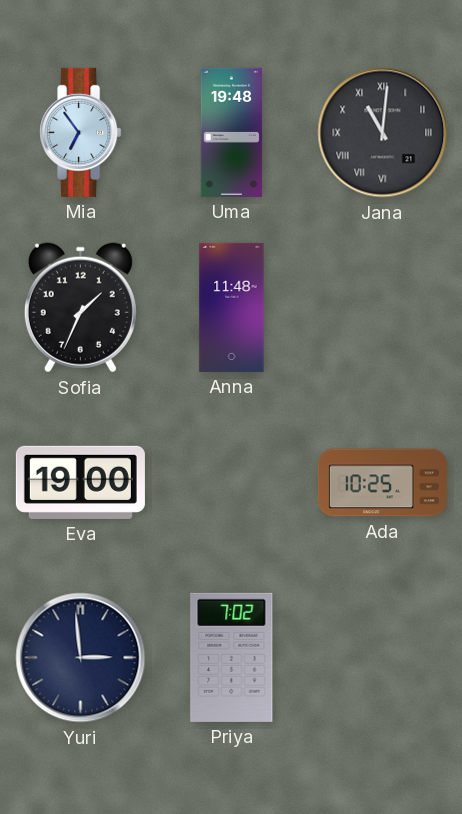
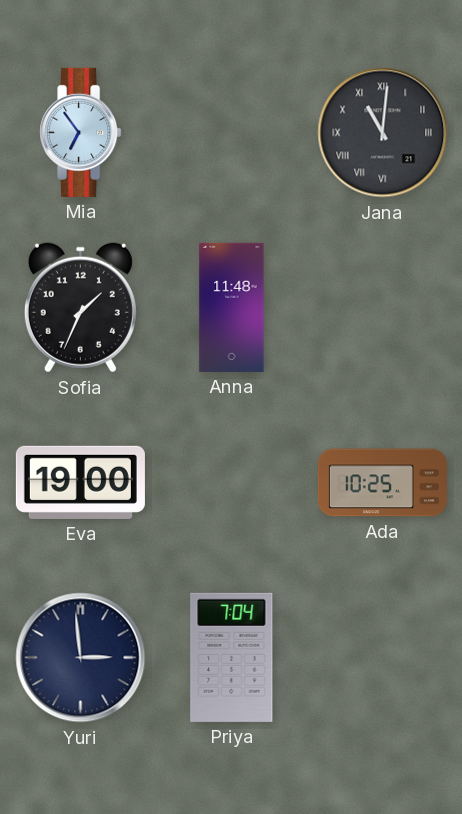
Uma: 19:48 -> none
Priya: 7:02 -> 7:04
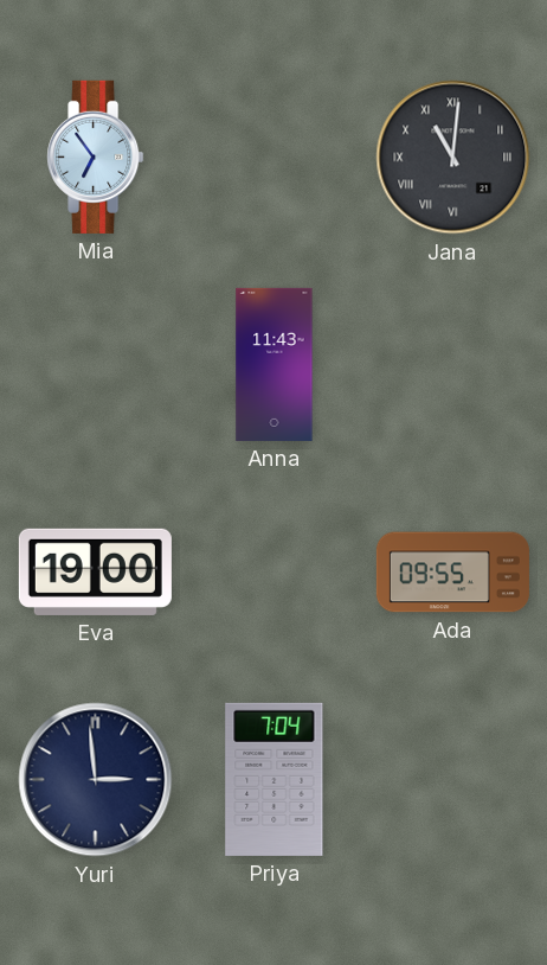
Sofia: 1:34 -> none
Anna: 11:48 -> 11:43
Ada: 10:25 -> 09:55
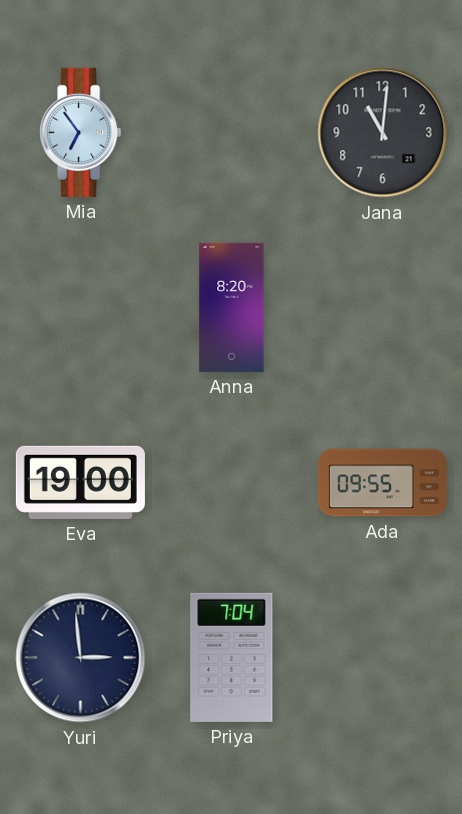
Jana numerals: Roman -> Arabic
Anna: 11:43 -> 8:20
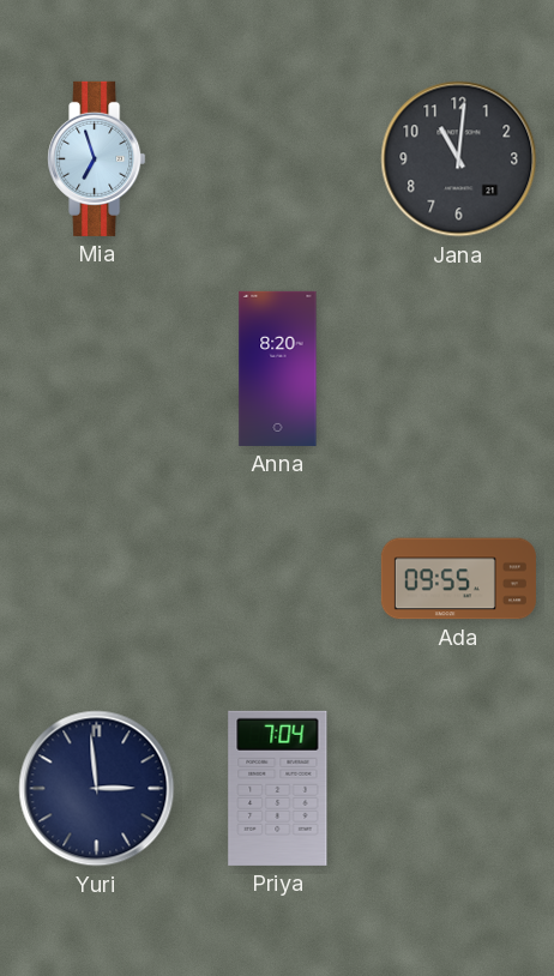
Mia: 6:54 -> 6:57
Eva: 19:00 -> none
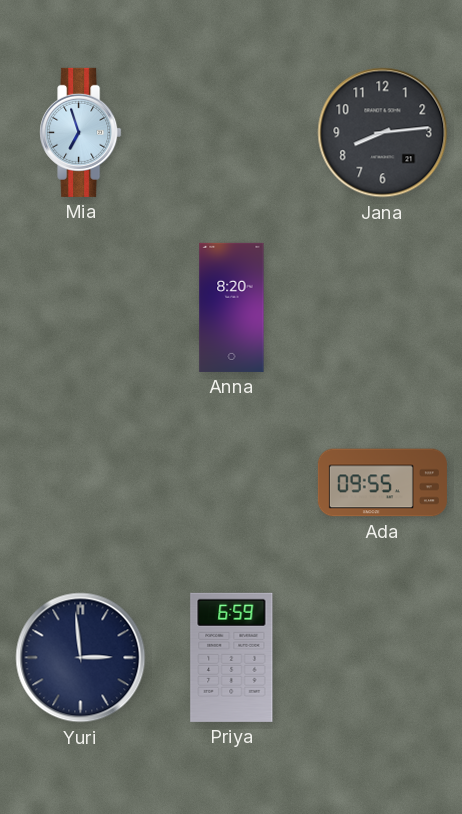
Jana: 11:01 -> 8:14
Priya: 7:04 -> 6:59
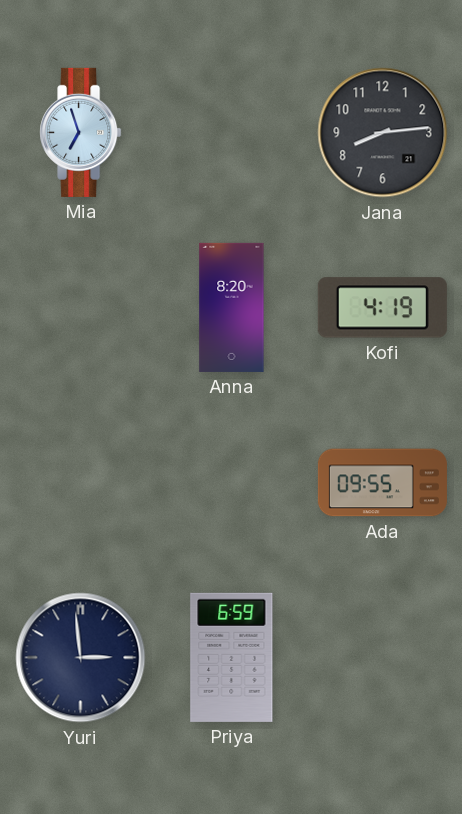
Kofi: none -> 4:19
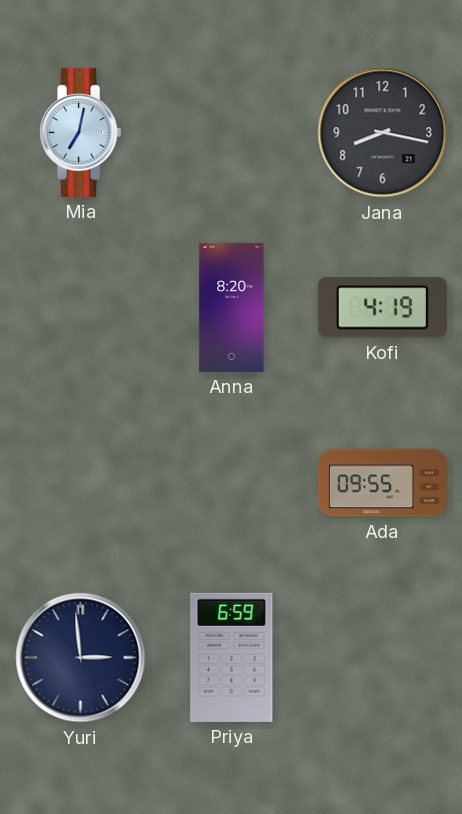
Mia: 6:57 -> 7:02
Jana: 8:14 -> 8:17
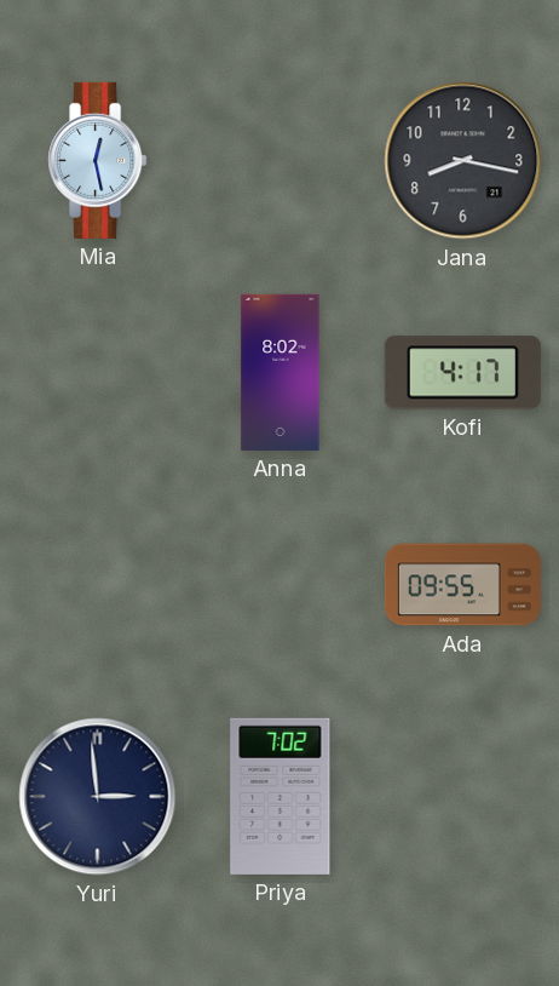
Mia: 7:02 -> 12:28
Anna: 8:20 -> 8:02
Kofi: 4:19 -> 4:17
Priya: 6:59 -> 7:02
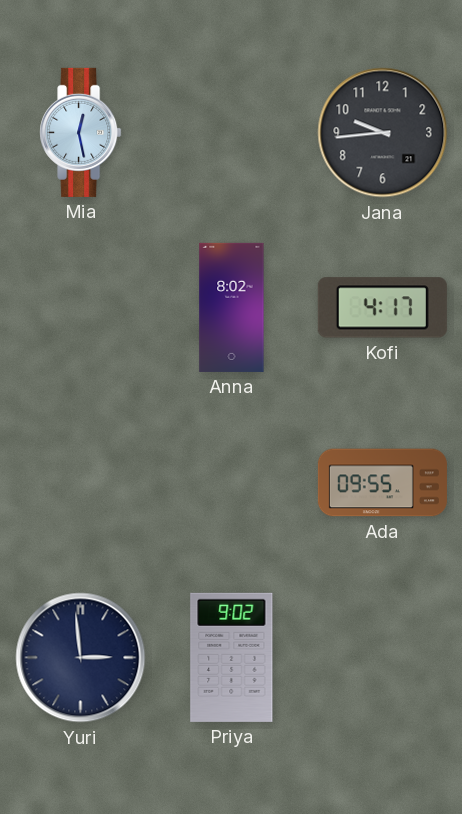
Jana: 8:17 -> 9:44
Priya: 7:02 -> 9:02
